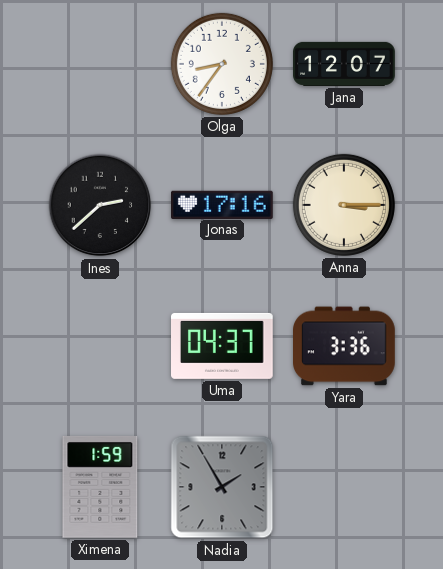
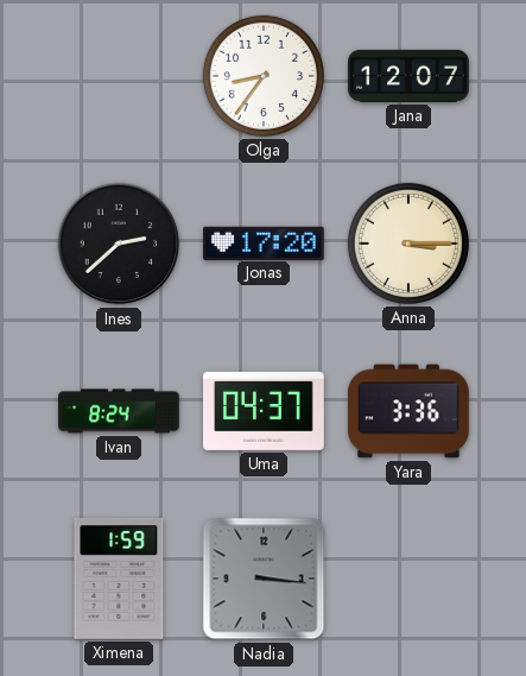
Jonas: 17:16 -> 17:20
Ivan: none -> 8:24
Nadia: 1:55 -> 3:16
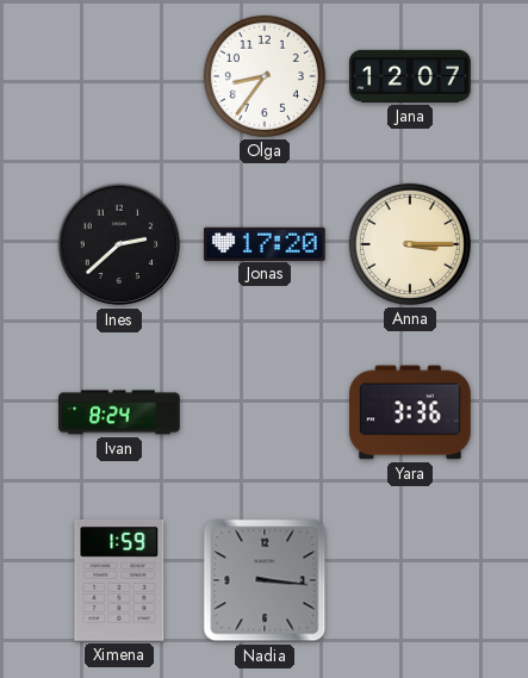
Uma: 04:37 -> none
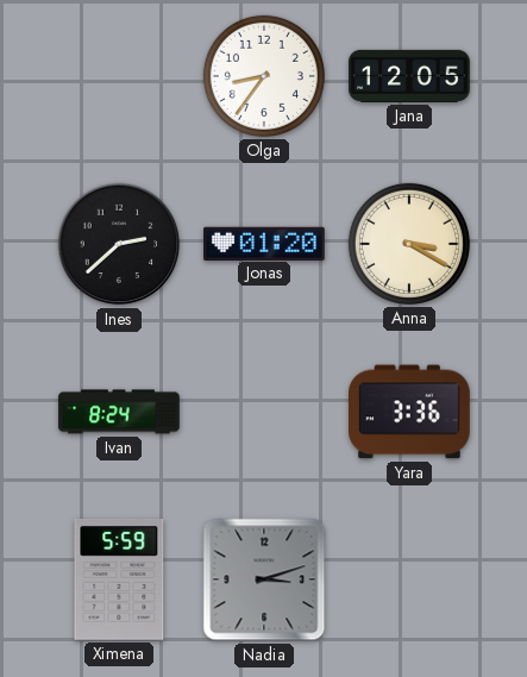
Jana: 12:07 -> 12:05
Jonas: 17:20 -> 01:20
Anna: 3:15 -> 3:20
Ximena: 1:59 -> 5:59
Nadia: 3:16 -> 3:12
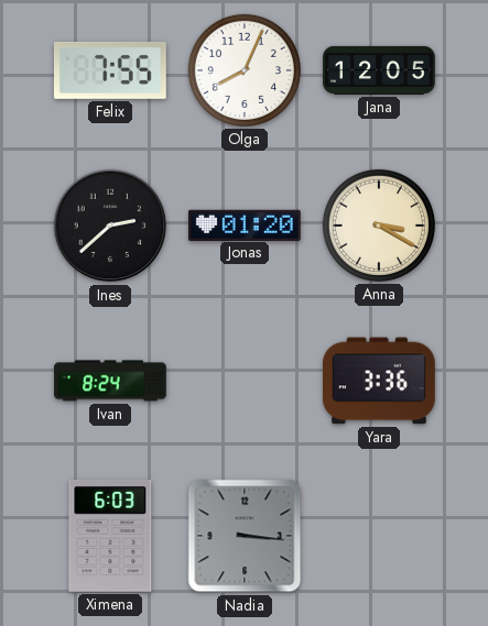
Felix: none -> 7:55
Olga: 8:36 -> 8:04
Ximena: 5:59 -> 6:03
Nadia: 3:12 -> 3:16
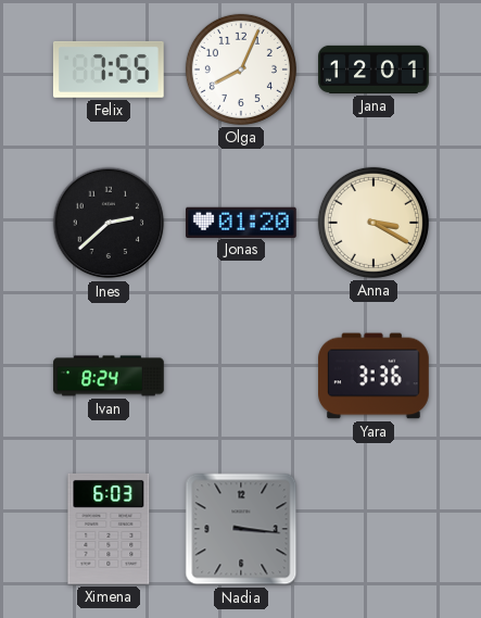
Jana: 12:05 -> 12:01
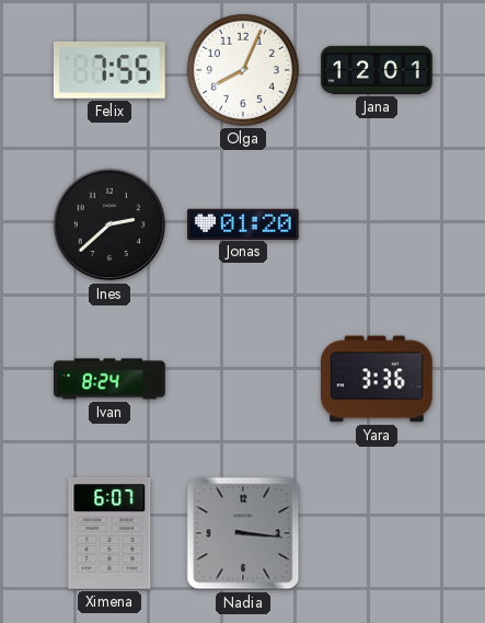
Anna: 3:20 -> none
Ximena: 6:03 -> 6:07
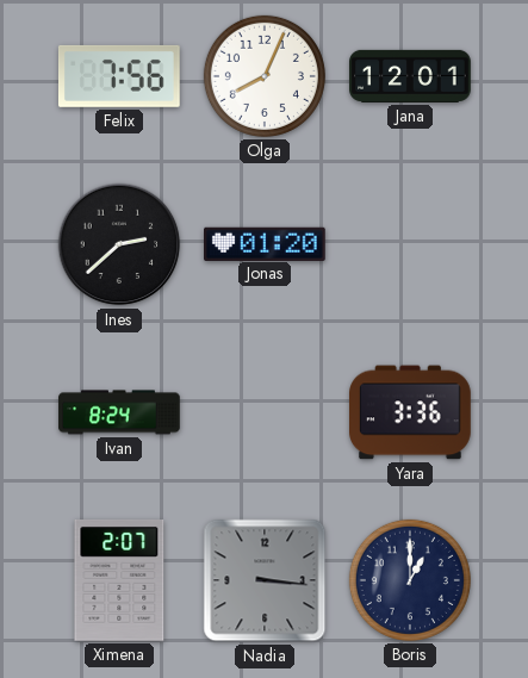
Felix: 7:55 -> 7:56
Ximena: 6:07 -> 2:07
Boris: none -> 1:00
